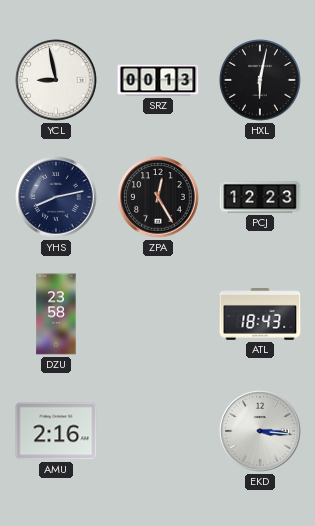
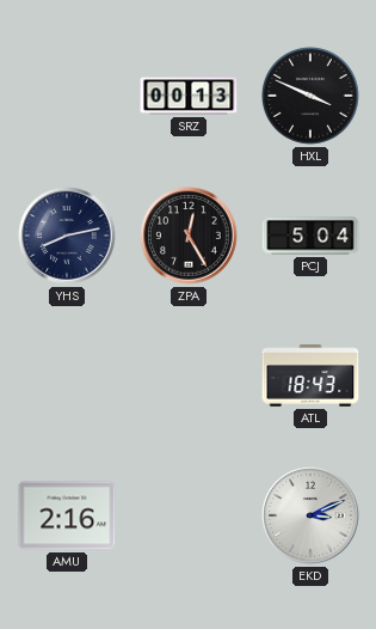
YCL: 8:58 -> none
HXL: 6:02 -> 3:49
PCJ: 12:23 -> 5:04
DZU: 23:58 -> none
EKD: 3:16 -> 3:11
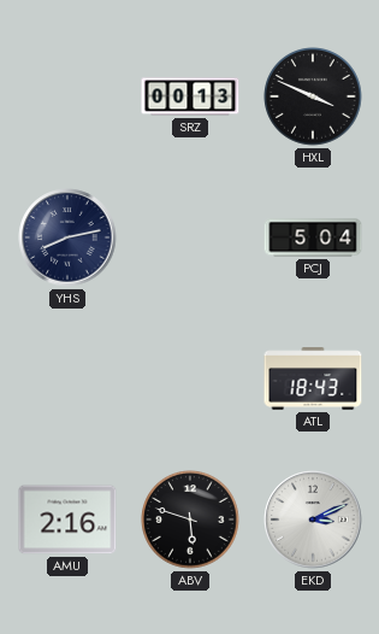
ZPA: 12:25 -> none
ABV: none -> 5:48
